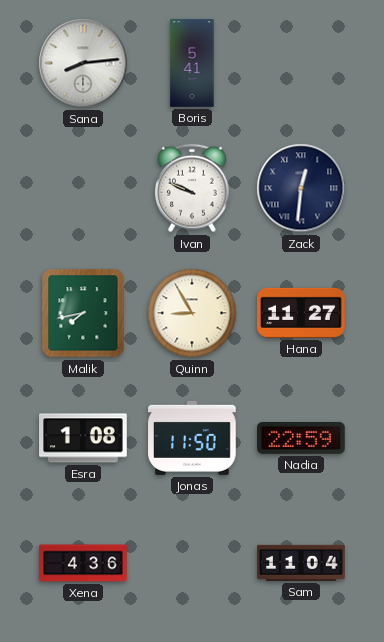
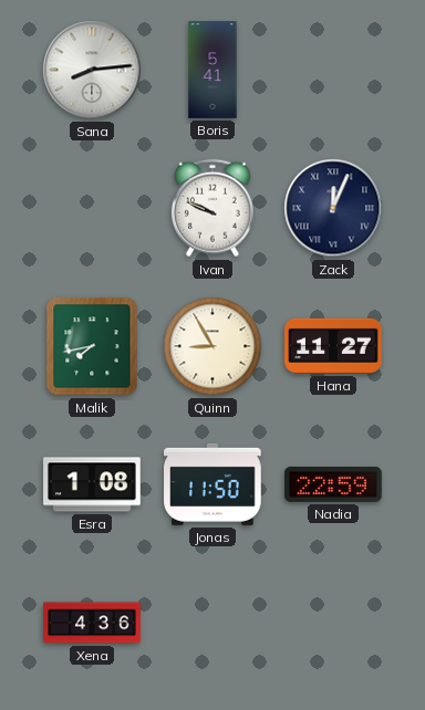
Zack: 12:31 -> 12:04
Sam: 11:04 -> none
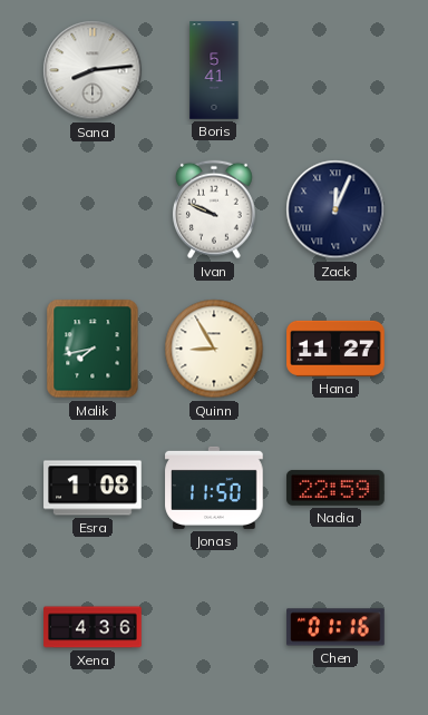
Chen: none -> 01:16
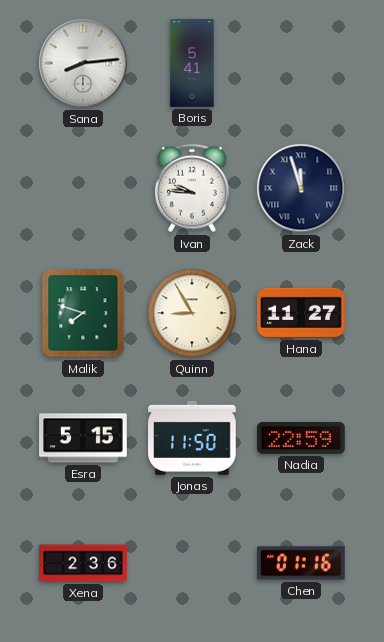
Ivan: 9:49 -> 9:46
Zack: 12:04 -> 11:57
Malik: 7:43 -> 7:48
Esra: 1:08 -> 5:15
Xena: 4:36 -> 2:36
